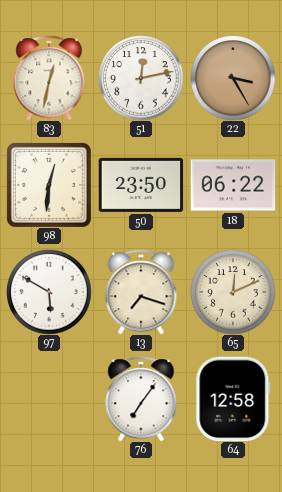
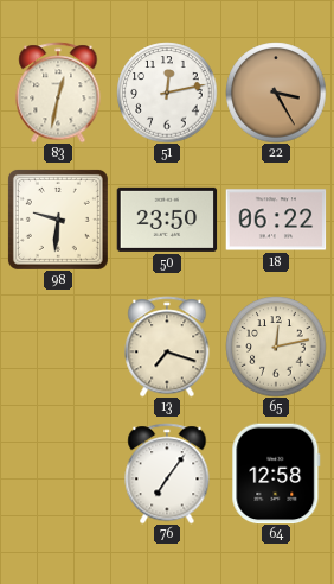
98: 12:31 -> 9:31
97: 5:50 -> none
65: 12:11 -> 12:13
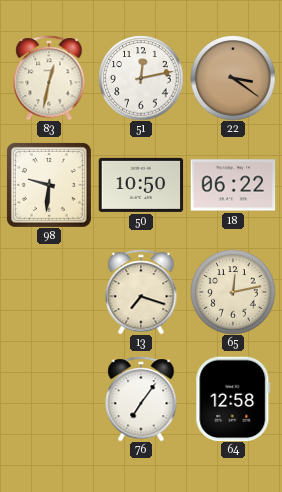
22: 3:25 -> 3:21
50: 23:50 -> 10:50
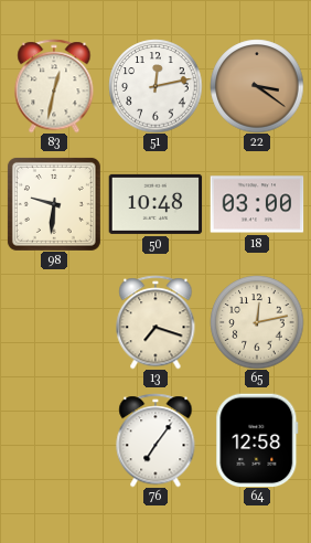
50: 10:50 -> 10:48
18: 06:22 -> 03:00
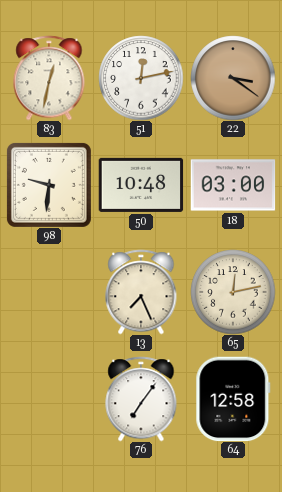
13: 7:18 -> 7:26
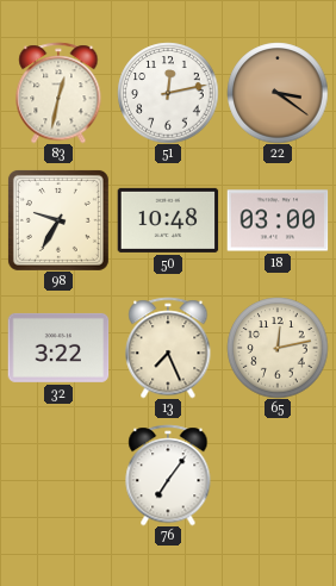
98: 9:31 -> 9:35
32: none -> 3:22
64: 12:58 -> none
